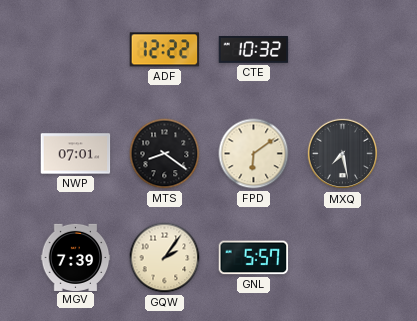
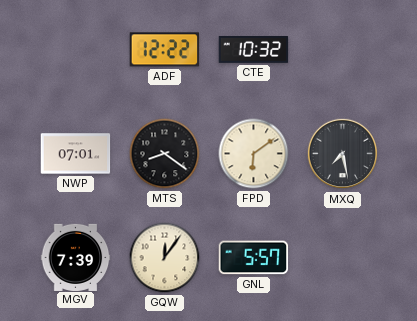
GQW: 2:06 -> 12:06
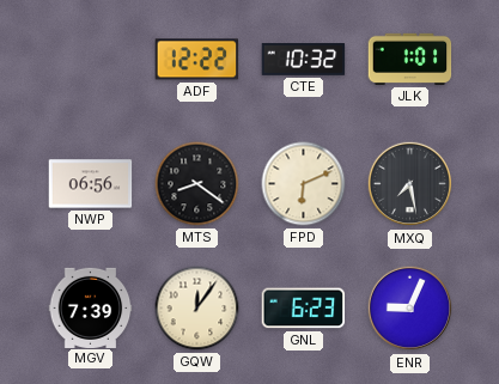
JLK: none -> 1:01
NWP: 07:01 -> 06:56
FPD: 6:09 -> 6:11
GNL: 5:57 -> 6:23
ENR: none -> 9:04
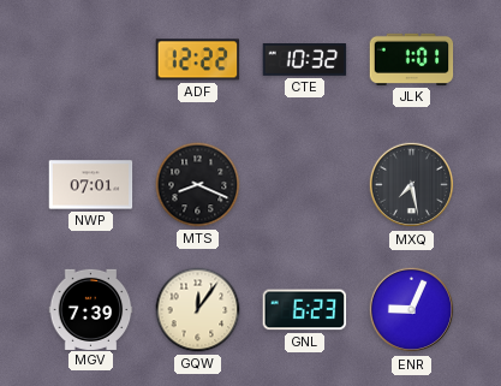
NWP: 06:56 -> 07:01
MTS: 8:21 -> 8:19
FPD: 6:11 -> none
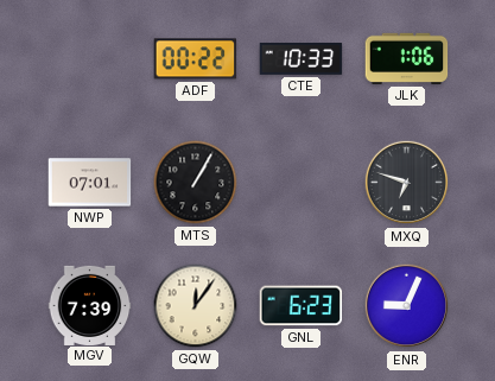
ADF: 12:22 -> 00:22
CTE: 10:32 -> 10:33
JLK: 1:01 -> 1:06
MTS: 8:19 -> 1:05
MXQ: 7:28 -> 6:48
